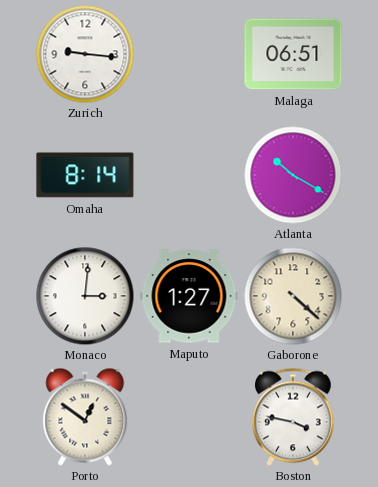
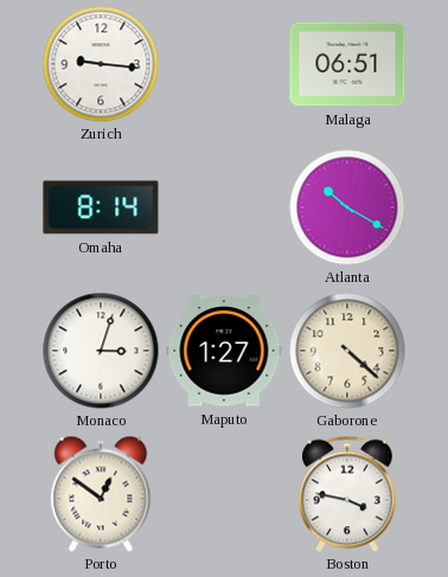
Monaco: 3:01 -> 3:03
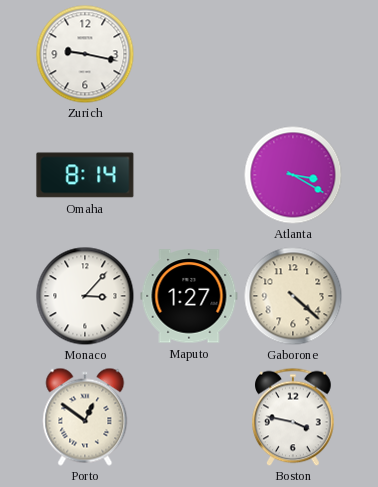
Zurich: 9:16 -> 9:17
Malaga: 06:51 -> none
Atlanta: 10:20 -> 3:20
Monaco: 3:03 -> 3:07
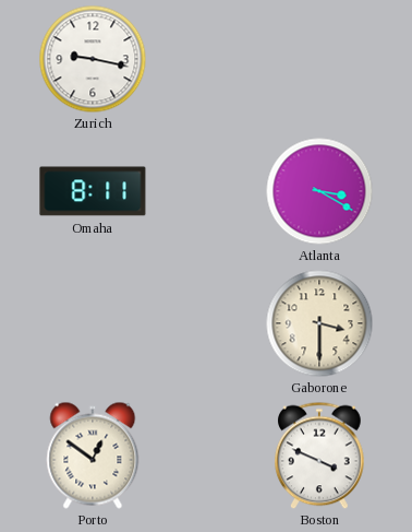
Omaha: 8:14 -> 8:11
Monaco: 3:07 -> none
Maputo: 1:27 -> none
Gaborone: 4:22 -> 3:30
Boston: 3:47 -> 3:49
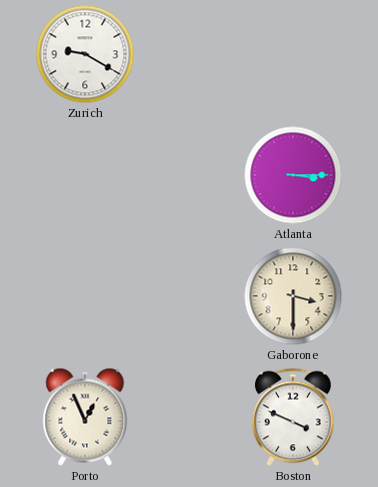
Zurich: 9:17 -> 9:20
Omaha: 8:11 -> none
Atlanta: 3:20 -> 3:15
Porto: 12:51 -> 12:56
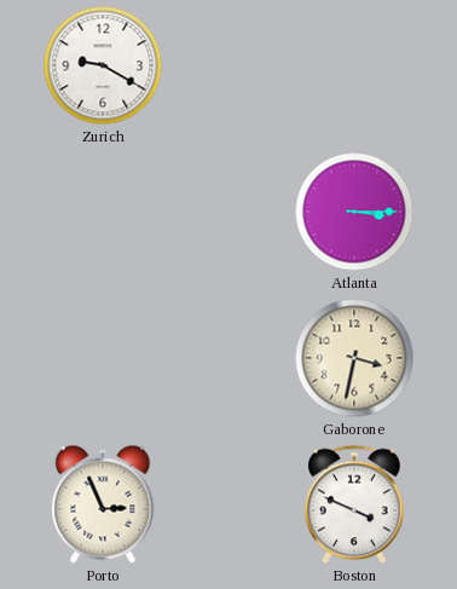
Gaborone: 3:30 -> 3:32
Porto: 12:56 -> 2:56
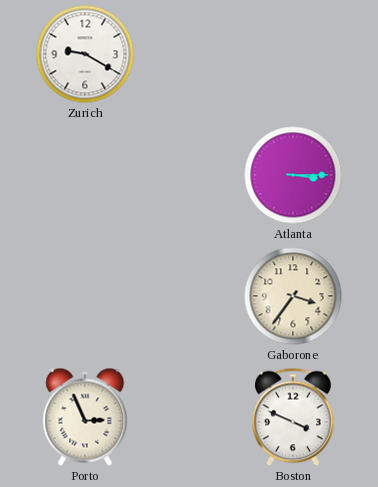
Gaborone: 3:32 -> 3:36
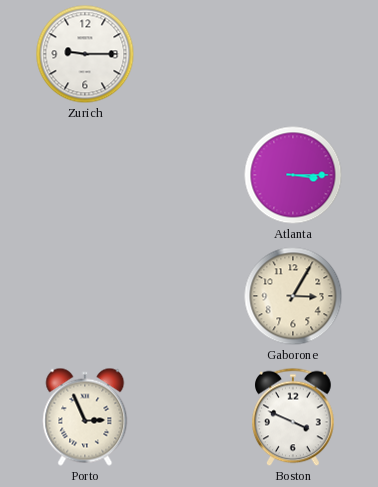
Zurich: 9:20 -> 9:15
Gaborone: 3:36 -> 3:05
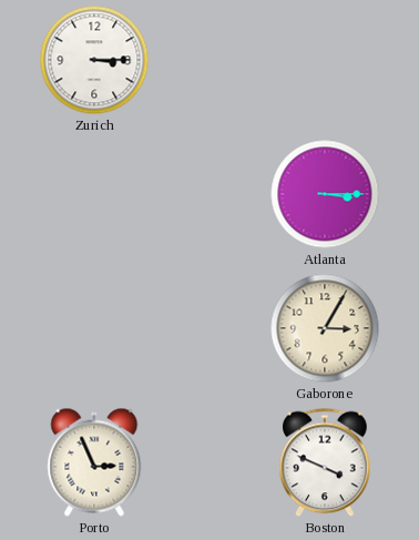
Zurich: 9:15 -> 3:15
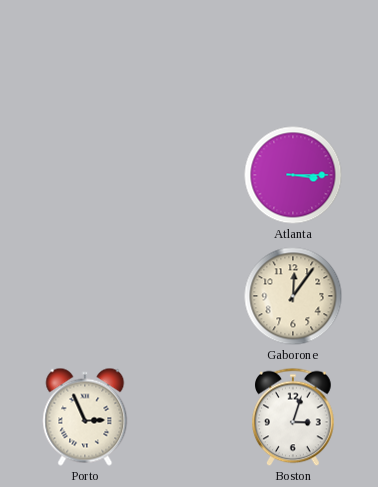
Zurich: 3:15 -> none
Gaborone: 3:05 -> 12:06
Boston: 3:49 -> 3:03
